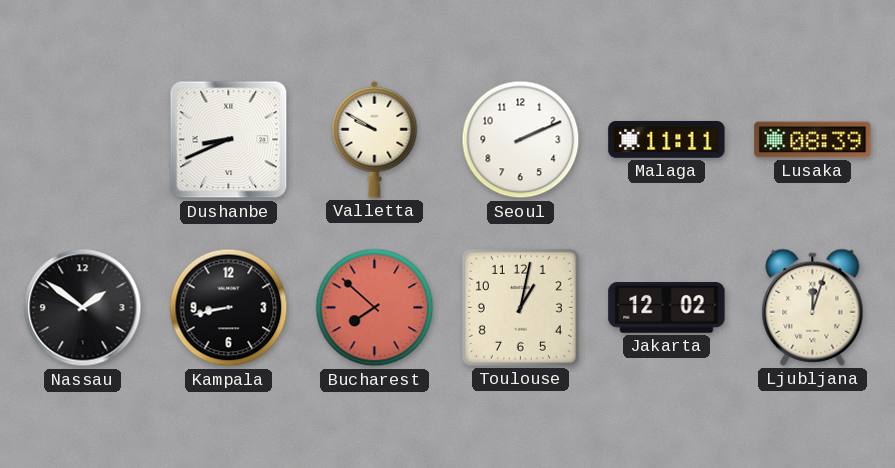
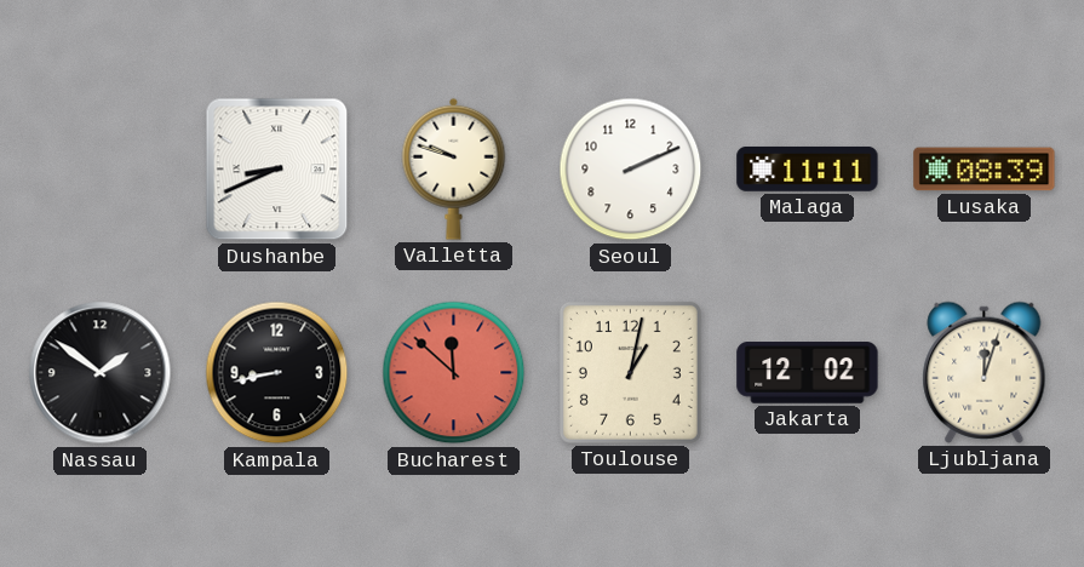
Valletta: 9:50 -> 9:48
Bucharest: 7:52 -> 11:52
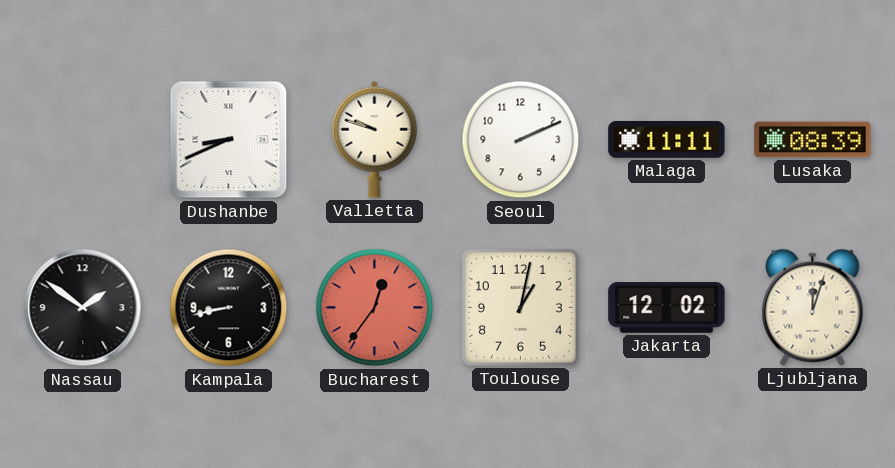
Bucharest: 11:52 -> 12:36
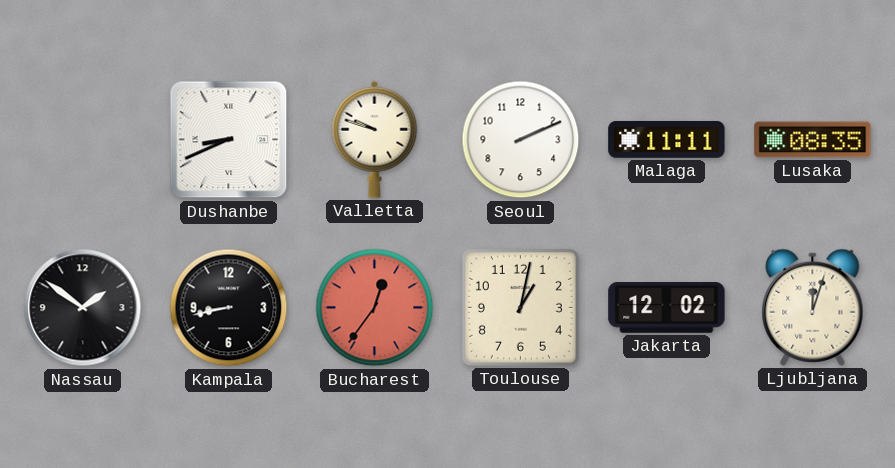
Lusaka: 08:39 -> 08:35
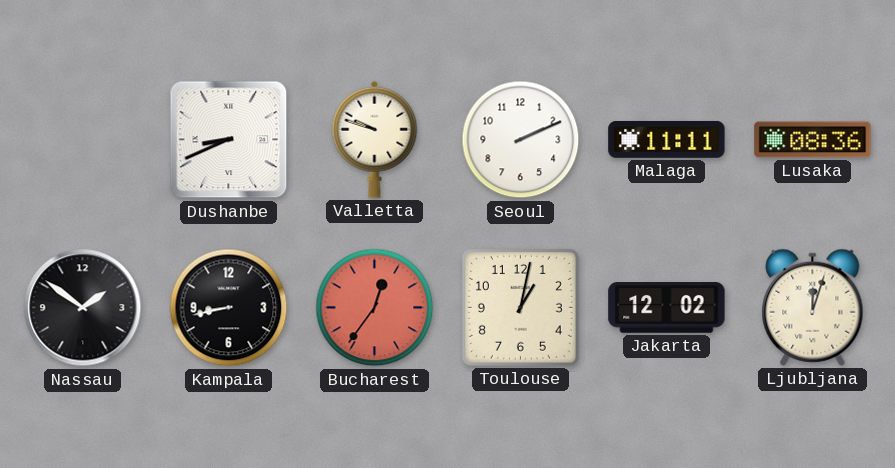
Lusaka: 08:35 -> 08:36
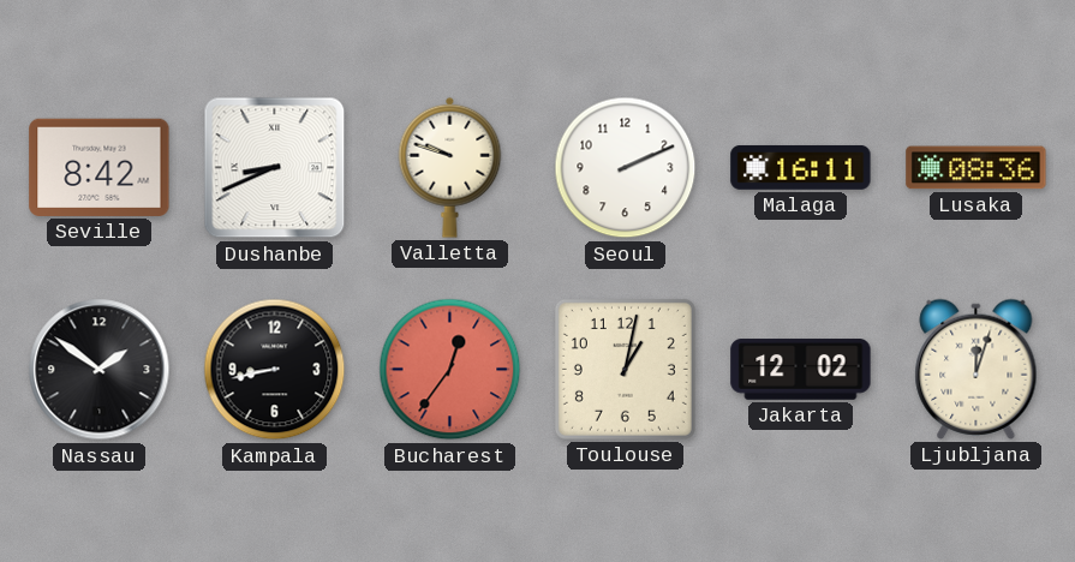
Seville: none -> 8:42
Malaga: 11:11 -> 16:11
